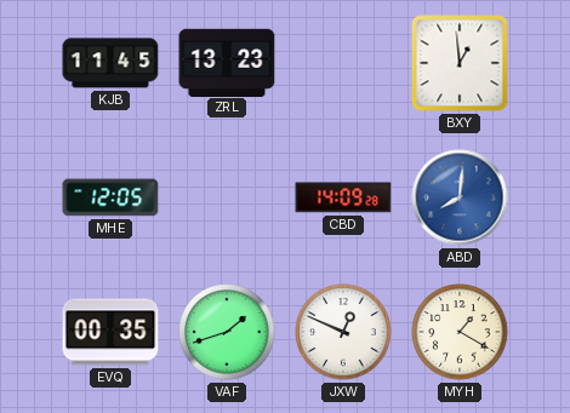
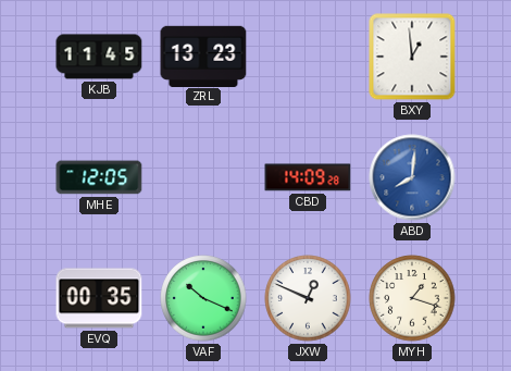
VAF: 1:42 -> 10:19
MYH: 1:20 -> 1:18
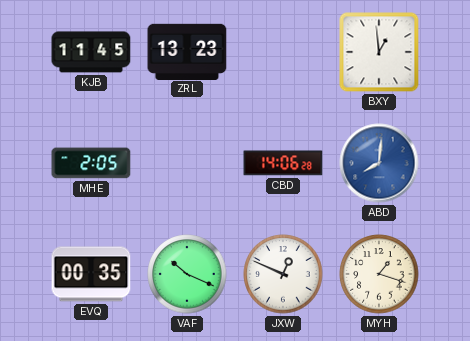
MHE: 12:05 -> 2:05
CBD: 14:09 -> 14:06
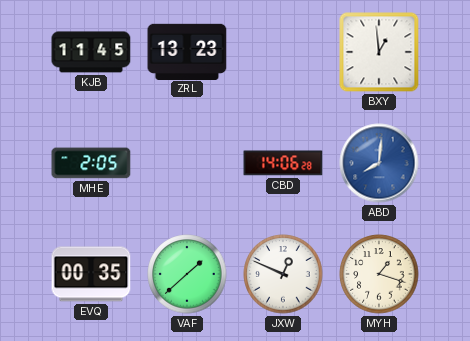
VAF: 10:19 -> 1:38
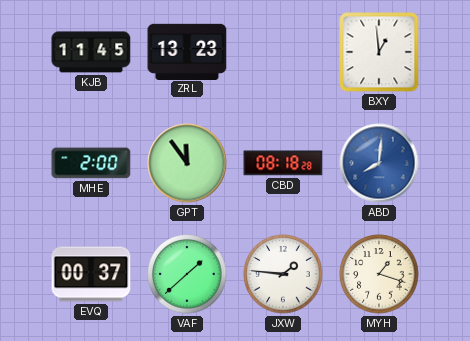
MHE: 2:05 -> 2:00
GPT: none -> 11:54
CBD: 14:06 -> 08:18
EVQ: 00:35 -> 00:37
JXW: 12:49 -> 1:46
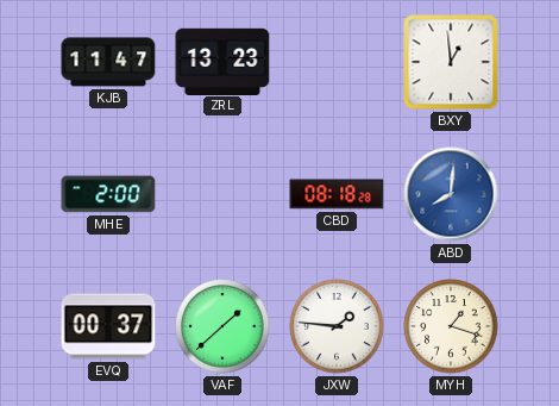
KJB: 11:45 -> 11:47
GPT: 11:54 -> none
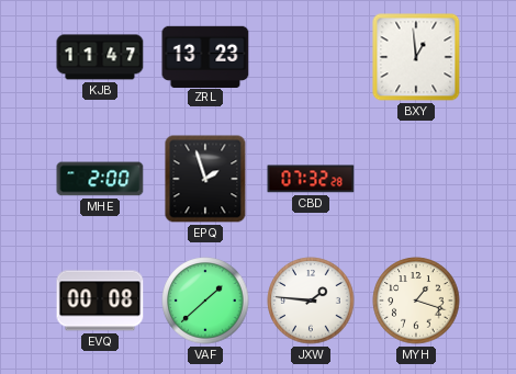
EPQ: none -> 1:57
CBD: 08:18 -> 07:32
ABD: 8:01 -> none
EVQ: 00:37 -> 00:08
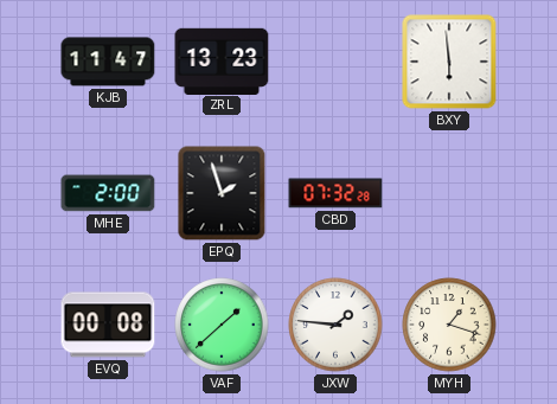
BXY: 12:59 -> 5:59
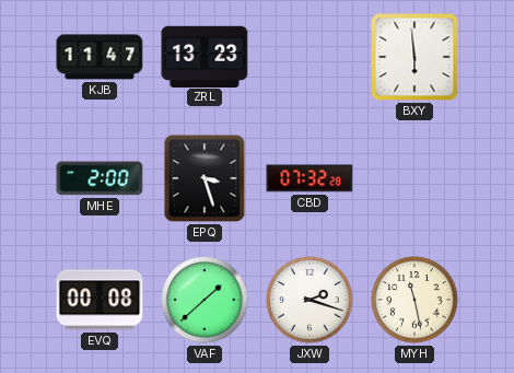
EPQ: 1:57 -> 3:27
JXW: 1:46 -> 2:18
MYH: 1:18 -> 11:28
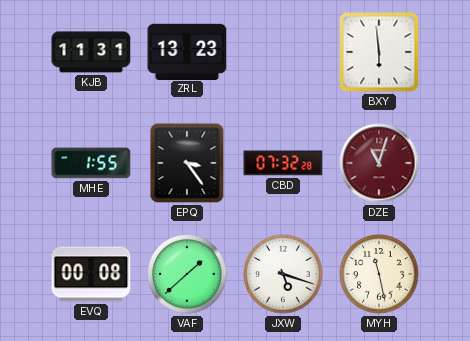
KJB: 11:47 -> 11:31
MHE: 2:00 -> 1:55
EPQ: 3:27 -> 3:24
DZE: none -> 11:03
JXW: 2:18 -> 5:18
